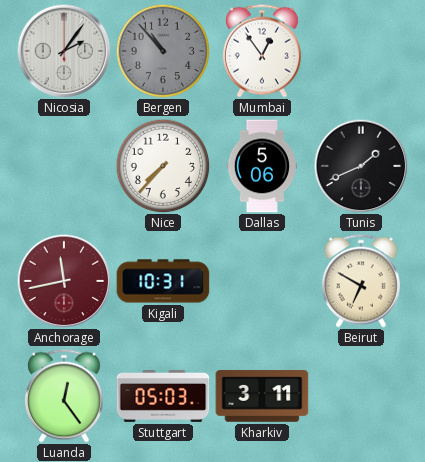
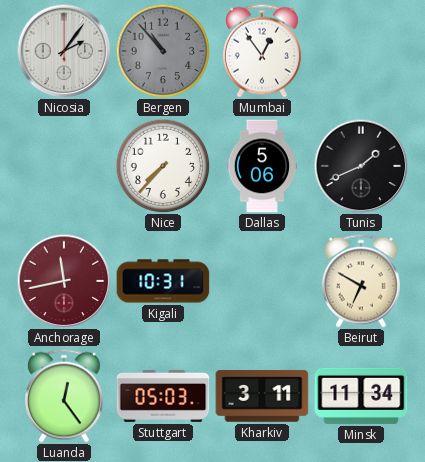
Minsk: none -> 11:34
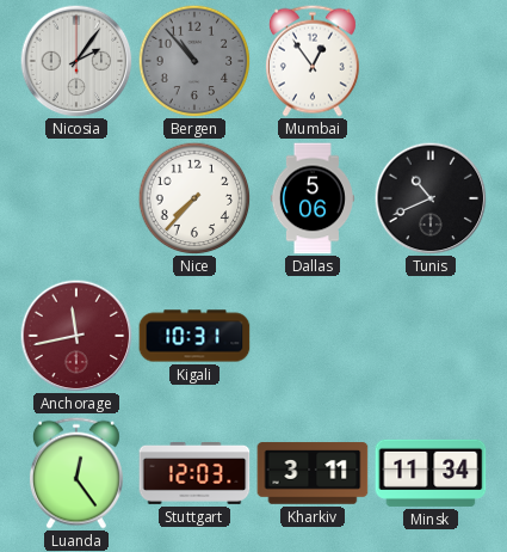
Tunis: 1:41 -> 10:41
Beirut: 6:50 -> none
Stuttgart: 05:03 -> 12:03
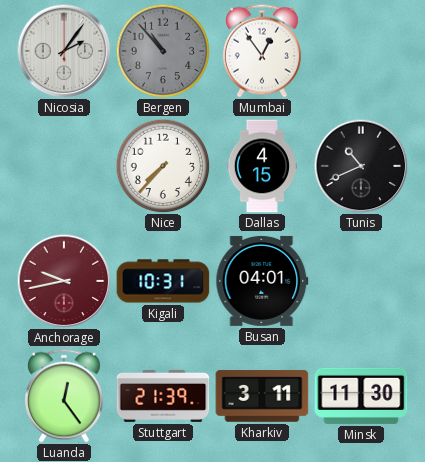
Dallas: 5:06 -> 4:15
Anchorage: 11:43 -> 9:43
Busan: none -> 04:01
Stuttgart: 12:03 -> 21:39
Minsk: 11:34 -> 11:30
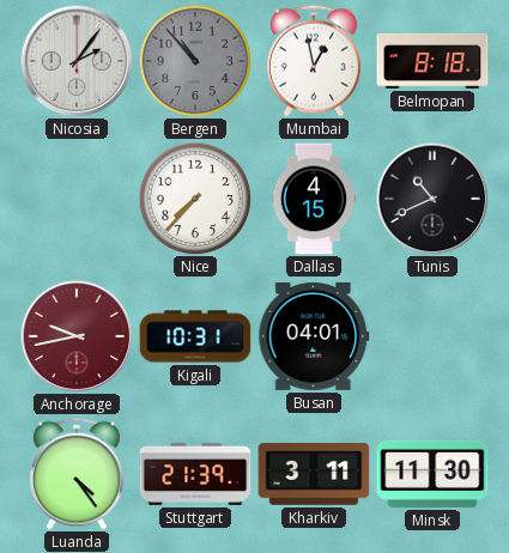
Mumbai: 12:54 -> 12:58
Belmopan: none -> 8:18
Luanda: 12:24 -> 4:24
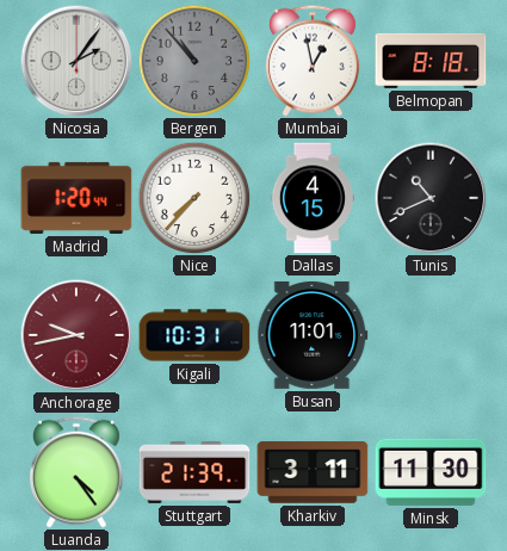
Madrid: none -> 1:20
Busan: 04:01 -> 11:01
